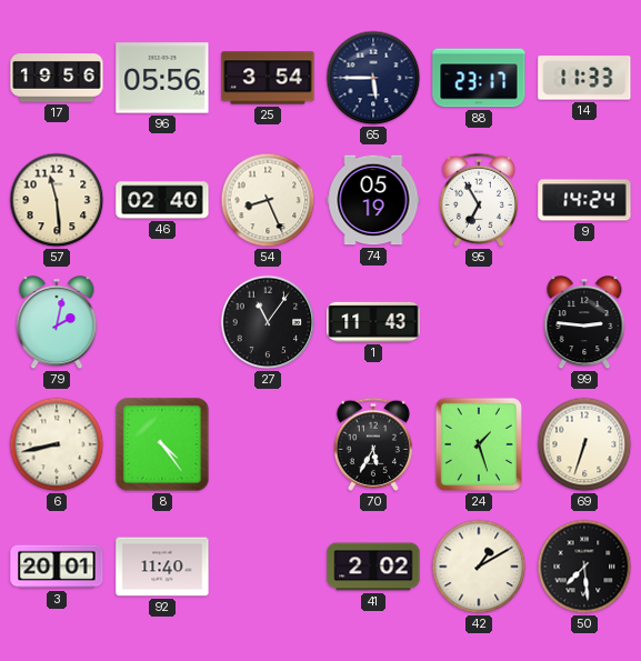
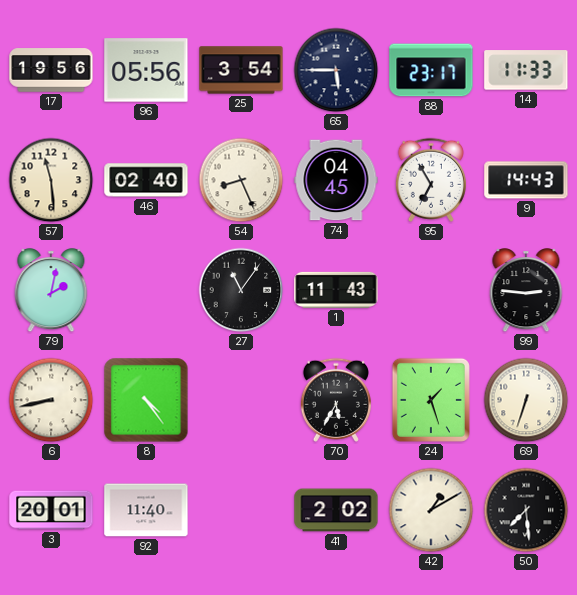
74: 05:19 -> 04:45
9: 14:24 -> 14:43
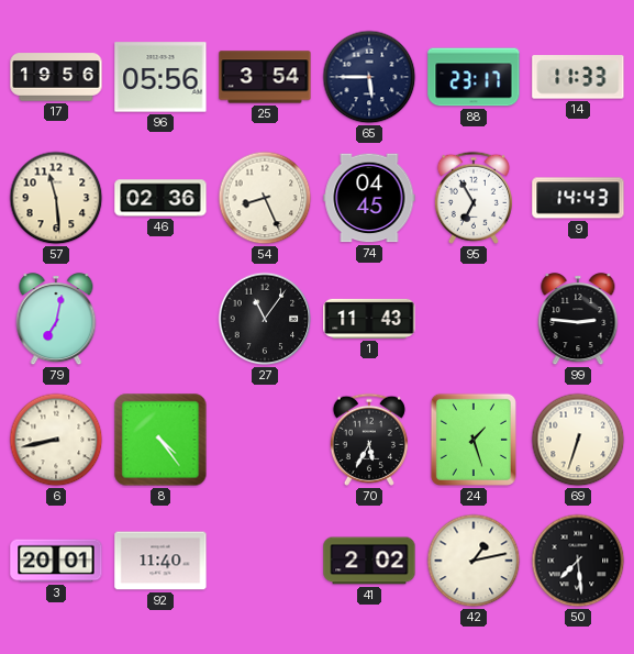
46: 02:40 -> 02:36
79: 2:02 -> 7:02
42: 1:10 -> 1:13
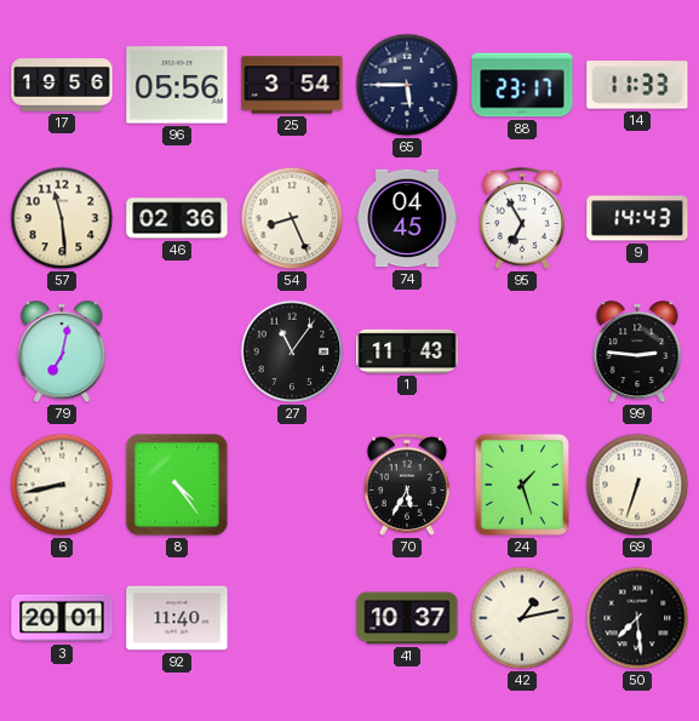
41: 2:02 -> 10:37
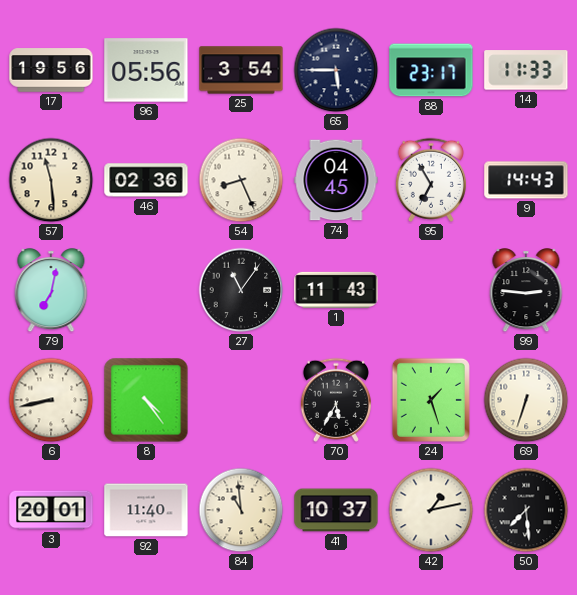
84: none -> 10:59
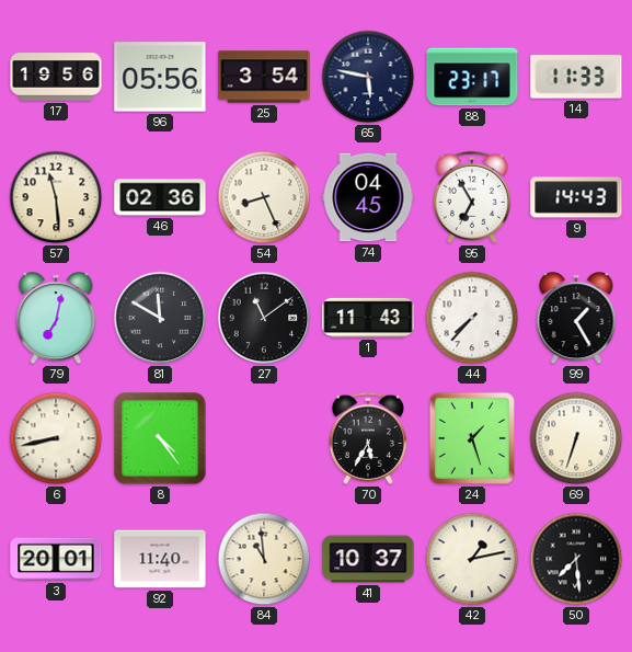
65: 5:45 -> 5:47
81: none -> 11:50
27: 11:06 -> 11:09
44: none -> 7:37
99: 2:46 -> 1:25
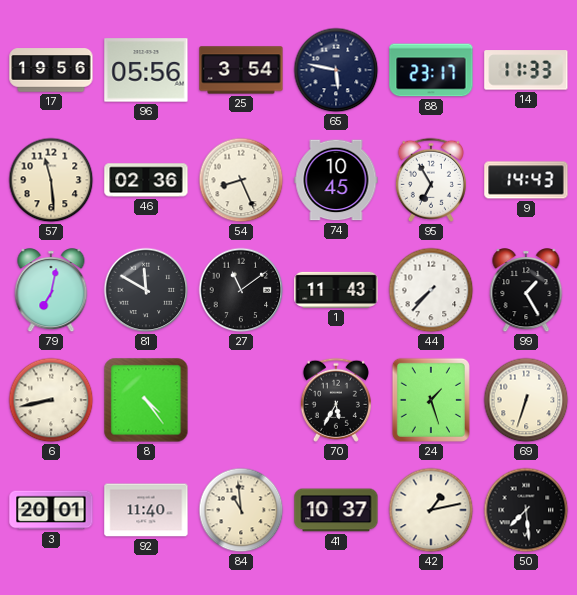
74: 04:45 -> 10:45
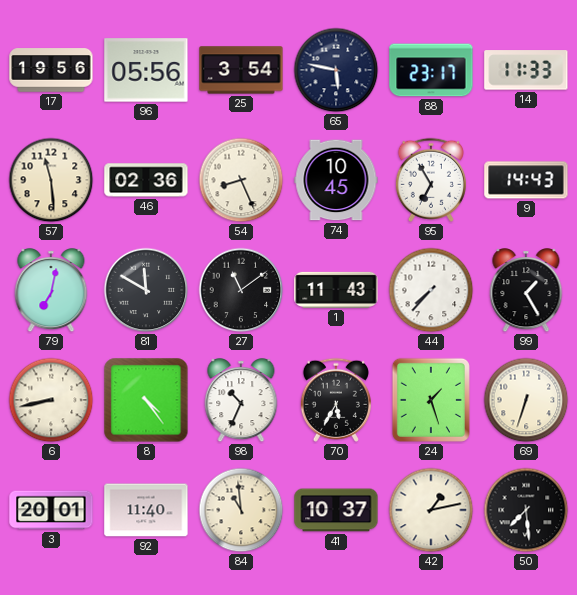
98: none -> 10:34
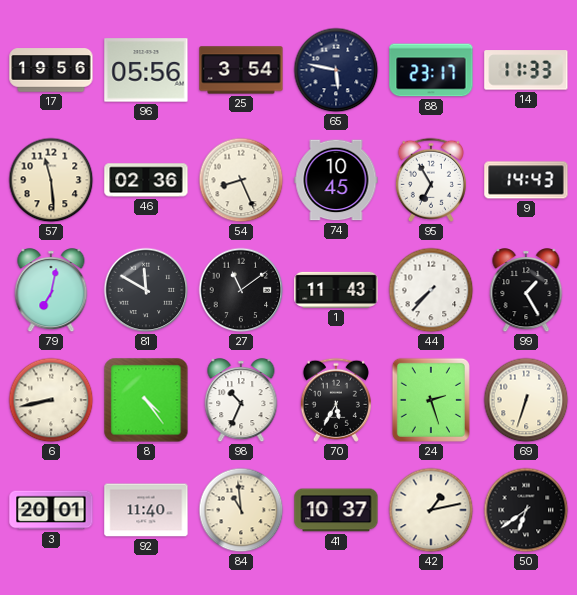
24: 1:27 -> 2:27
50: 7:29 -> 6:39
